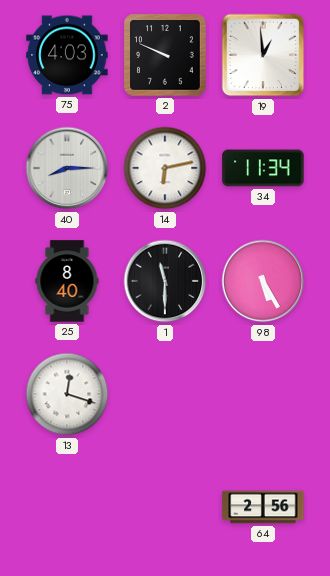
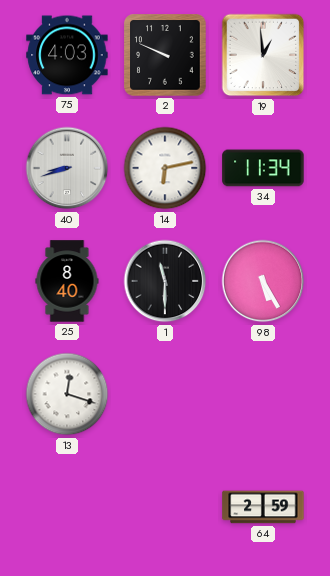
40: 8:15 -> 8:42
64: 2:56 -> 2:59
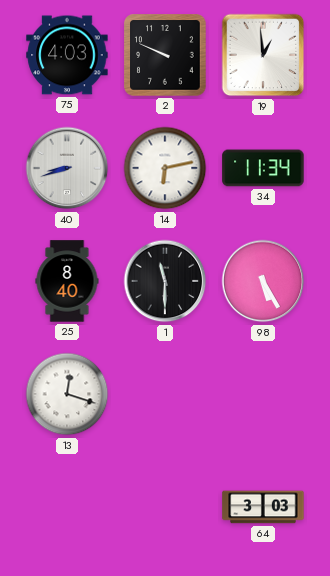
64: 2:59 -> 3:03
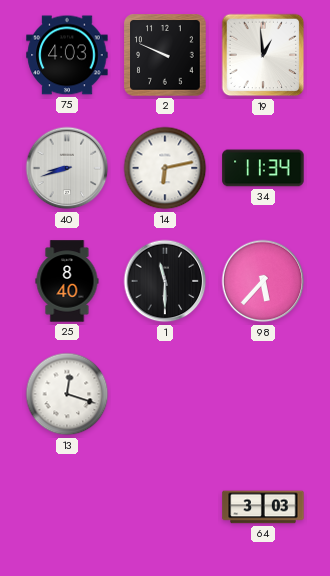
98: 5:25 -> 5:37
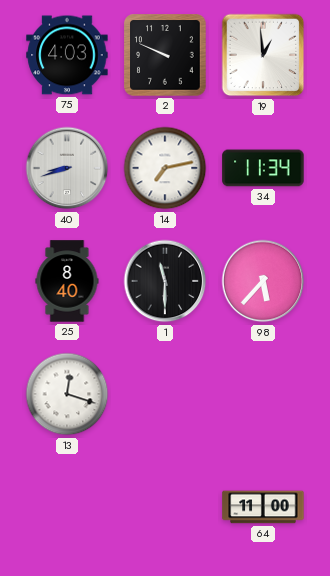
14: 6:13 -> 7:13
64: 3:03 -> 11:00
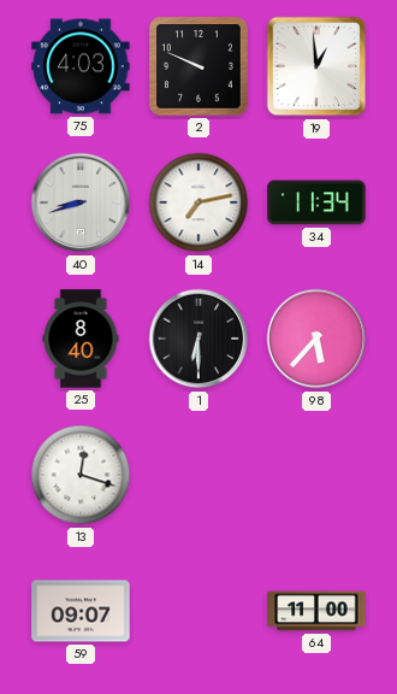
1: 11:30 -> 6:30
59: none -> 09:07
